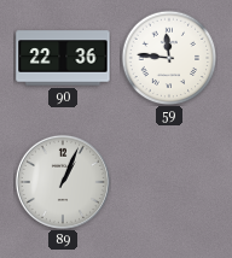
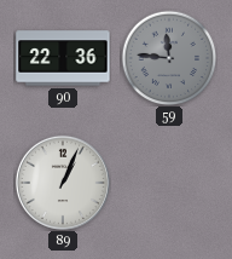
59 dial: white -> grey
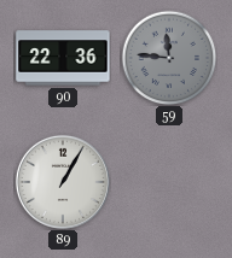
89: 1:04 -> 1:05
